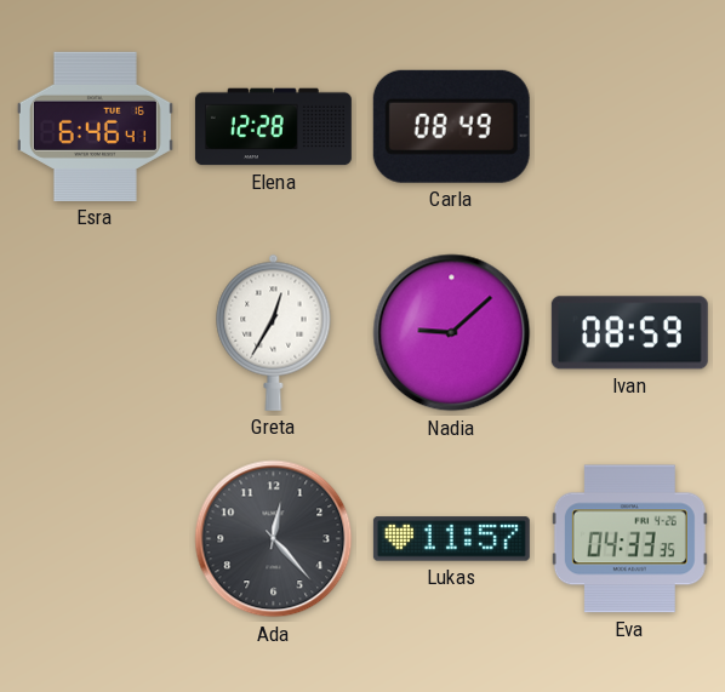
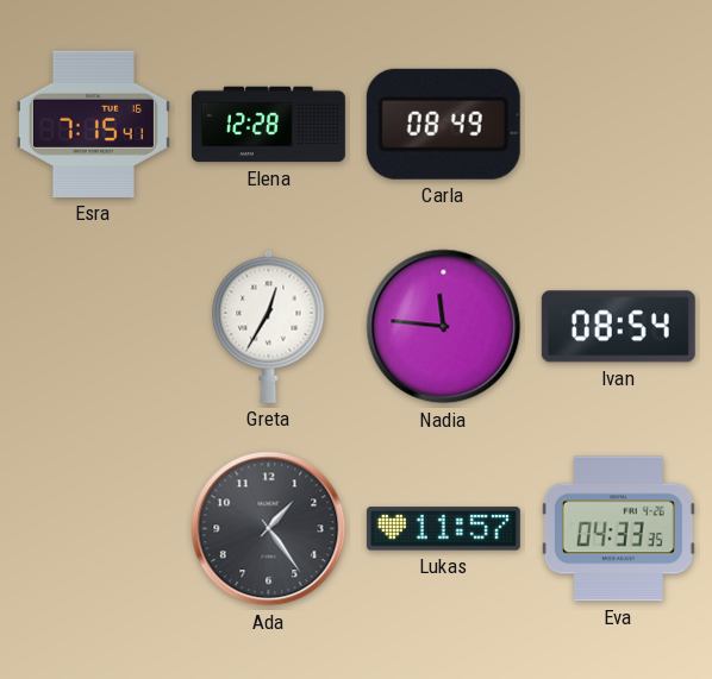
Esra: 6:46 -> 7:15
Nadia: 9:08 -> 11:46
Ivan: 08:59 -> 08:54
Ada: 12:23 -> 1:24
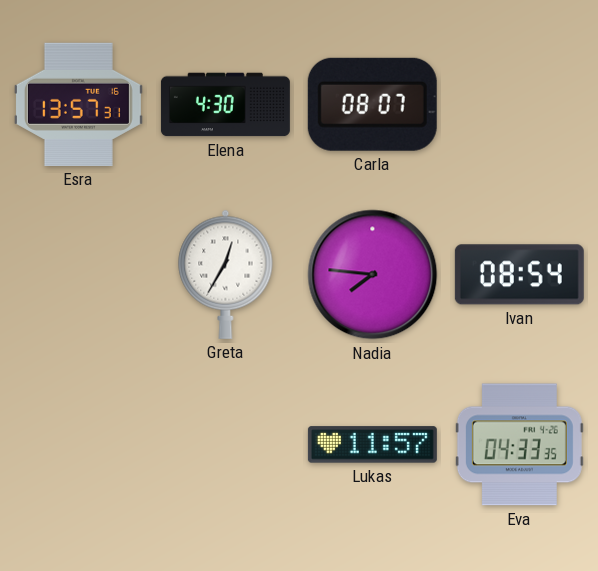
Esra: 7:15 -> 13:57
Elena: 12:28 -> 4:30
Carla: 08:49 -> 08:07
Nadia: 11:46 -> 7:46
Ada: 1:24 -> none
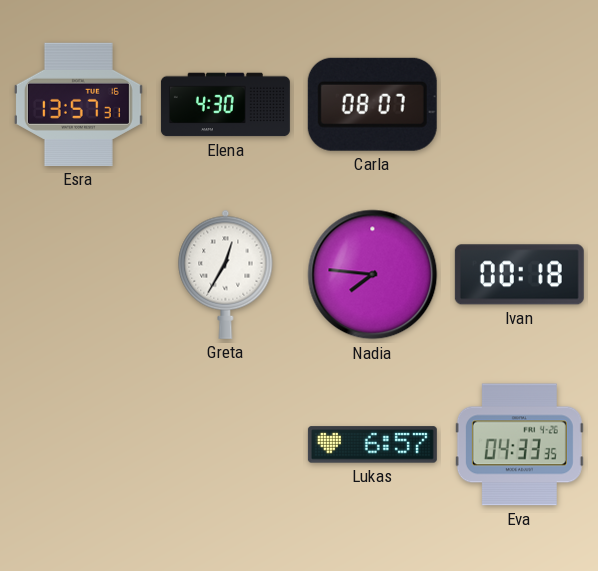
Ivan: 08:54 -> 00:18
Lukas: 11:57 -> 6:57
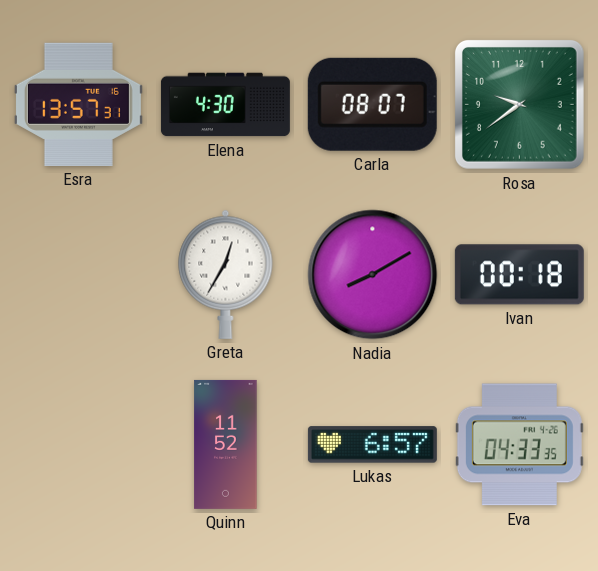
Rosa: none -> 9:39
Nadia: 7:46 -> 8:10
Quinn: none -> 11:52
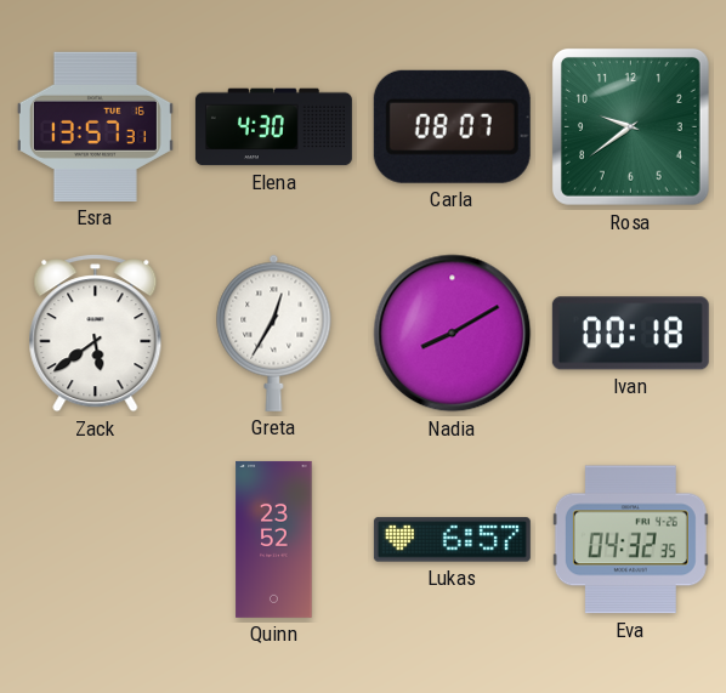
Zack: none -> 5:39
Quinn: 11:52 -> 23:52
Eva: 04:33 -> 04:32
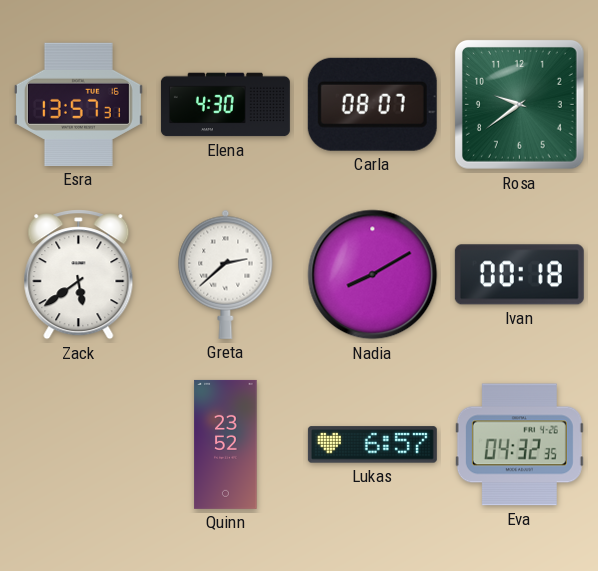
Greta: 12:35 -> 2:38
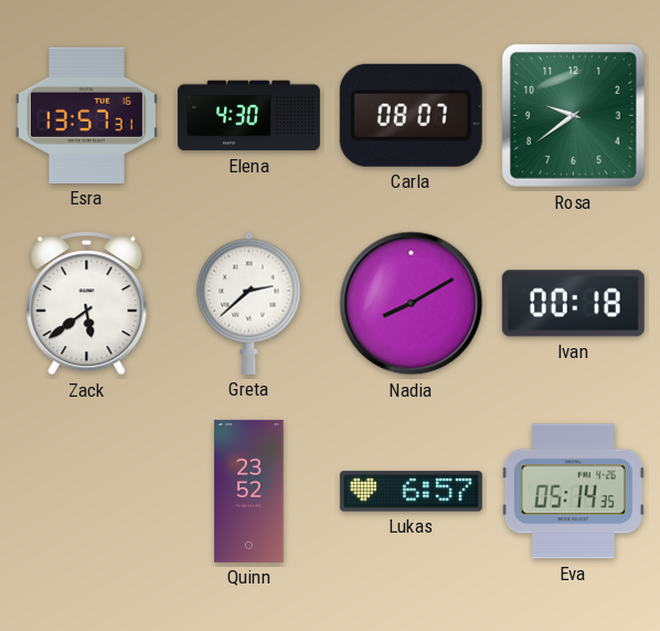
Eva: 04:32 -> 05:14
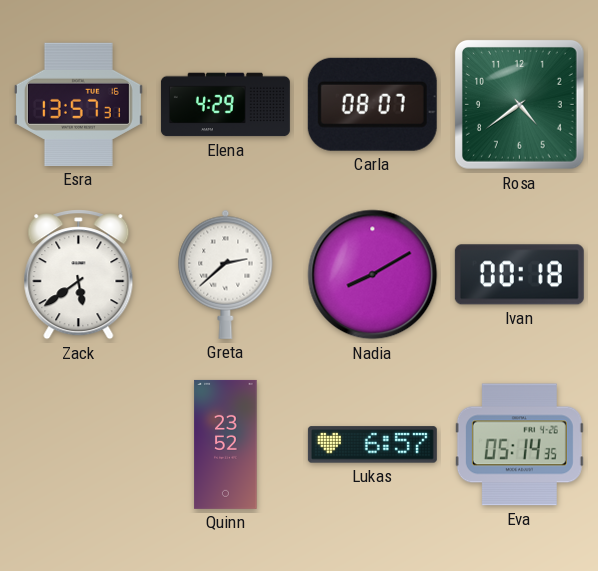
Elena: 4:30 -> 4:29
Rosa: 9:39 -> 4:39
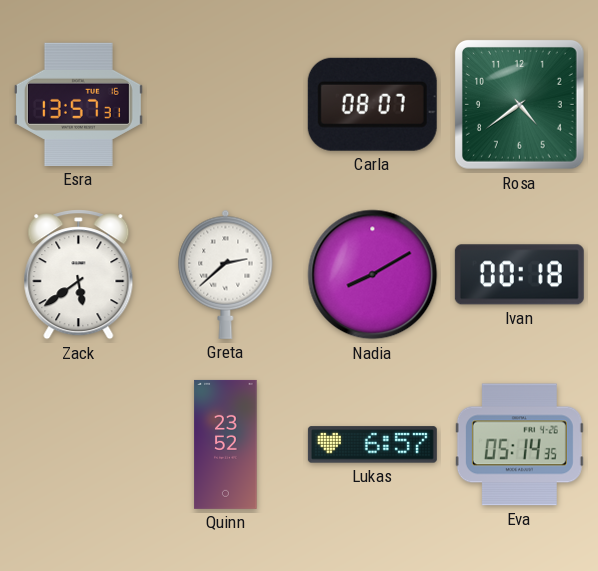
Elena: 4:29 -> none
